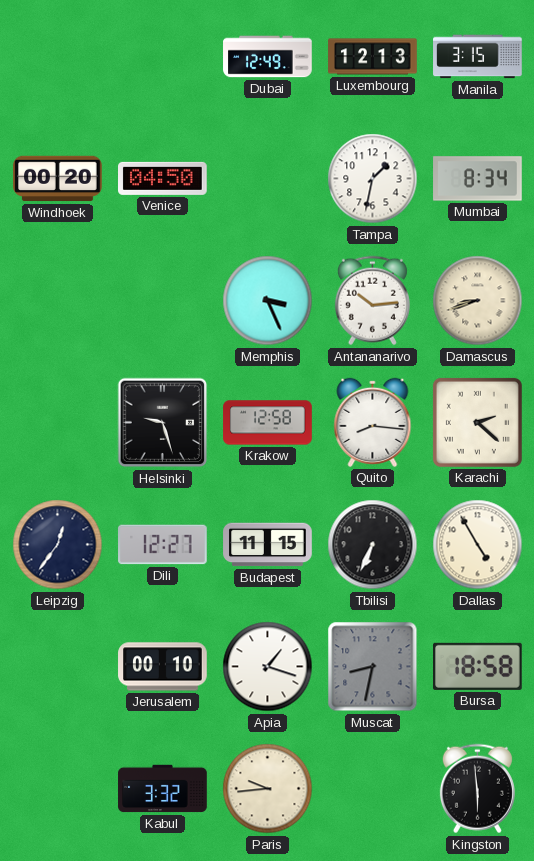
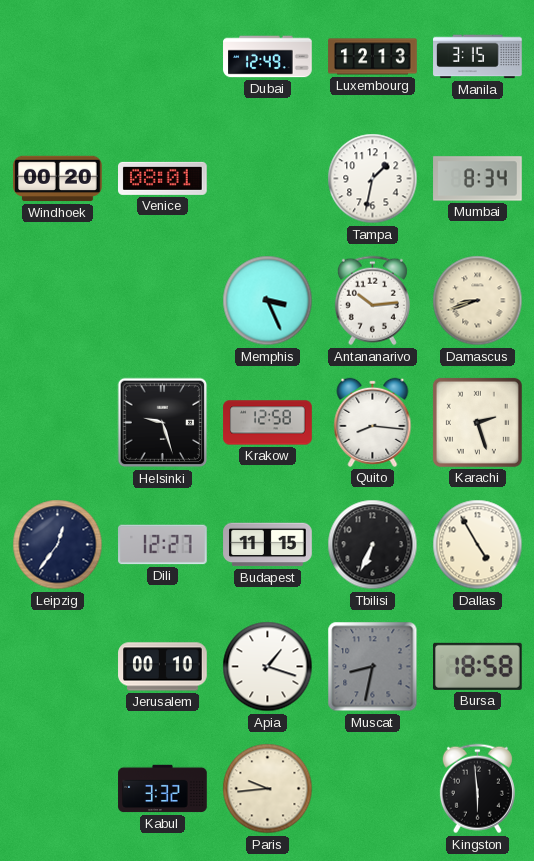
Venice: 04:50 -> 08:01
Karachi: 2:22 -> 2:27
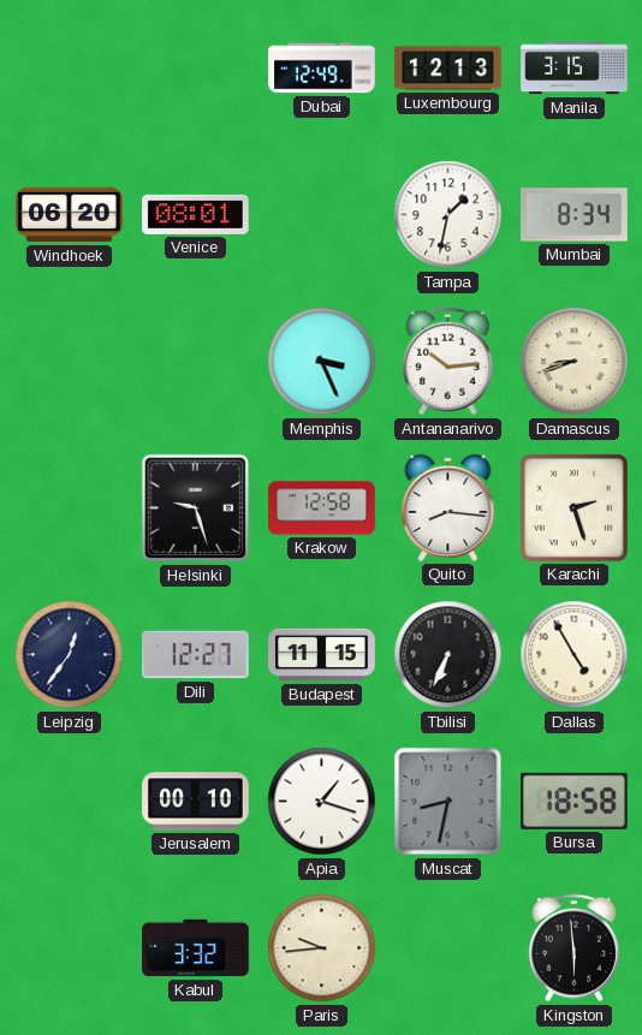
Windhoek: 00:20 -> 06:20
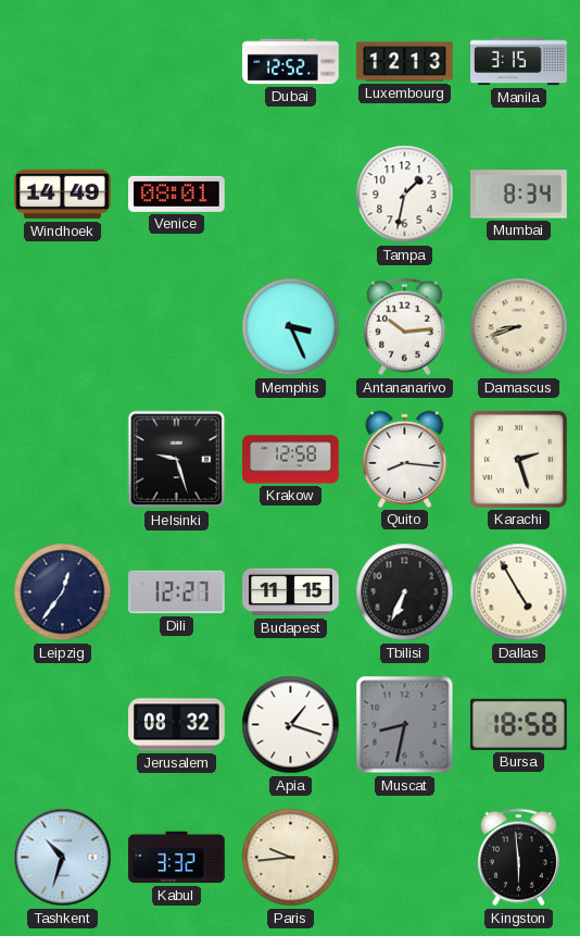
Dubai: 12:49 -> 12:52
Windhoek: 06:20 -> 14:49
Jerusalem: 00:10 -> 08:32
Tashkent: none -> 10:33
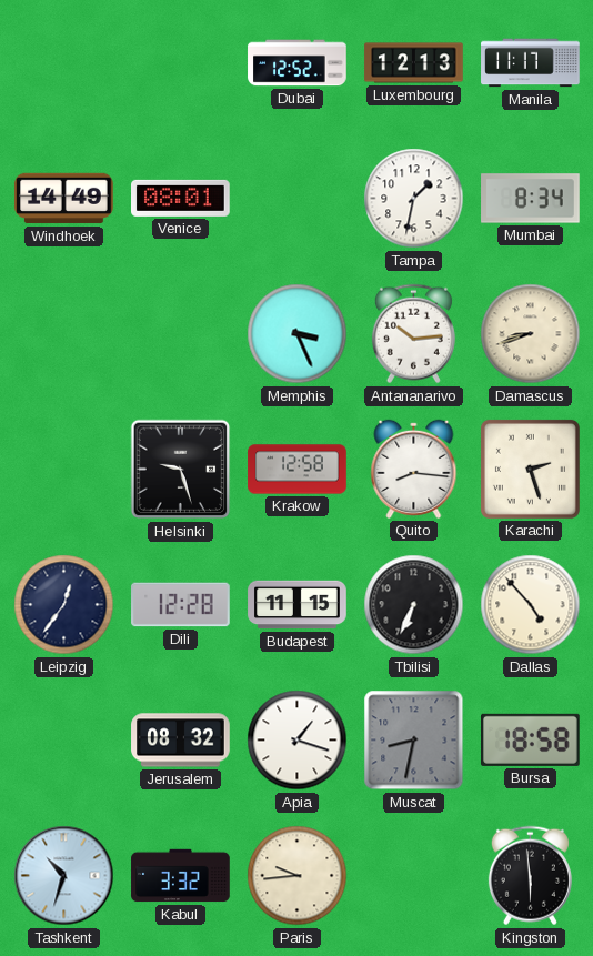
Manila: 3:15 -> 11:17
Dili: 12:27 -> 12:28
Dallas: 4:55 -> 4:53
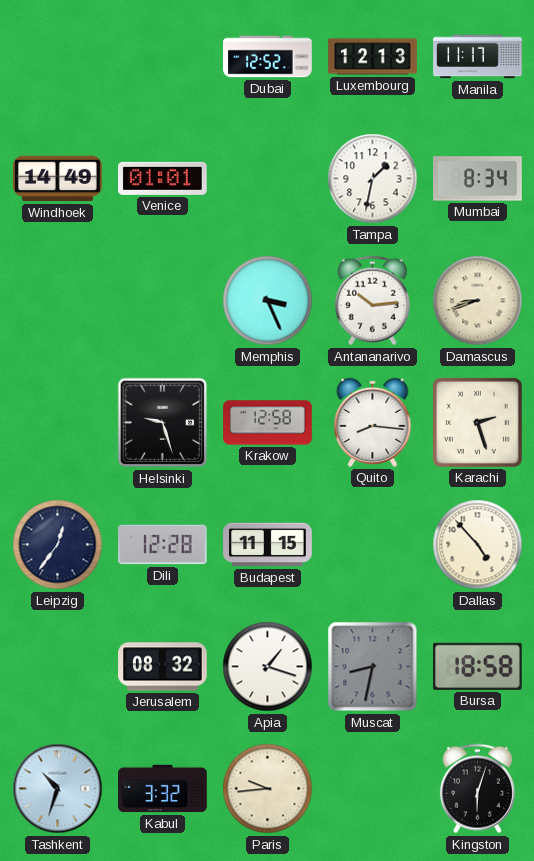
Venice: 08:01 -> 01:01
Tbilisi: 6:34 -> none
Kingston: 5:59 -> 6:03
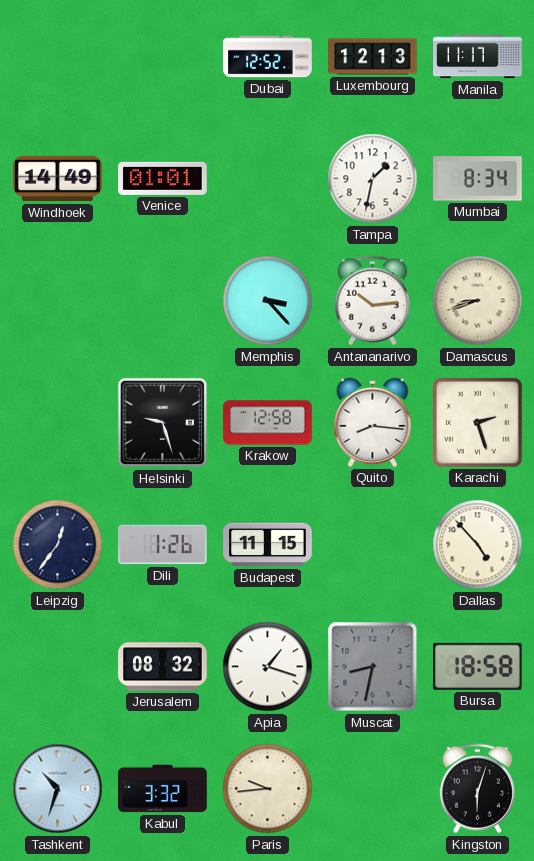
Memphis: 3:26 -> 3:23
Dili: 12:28 -> 1:26
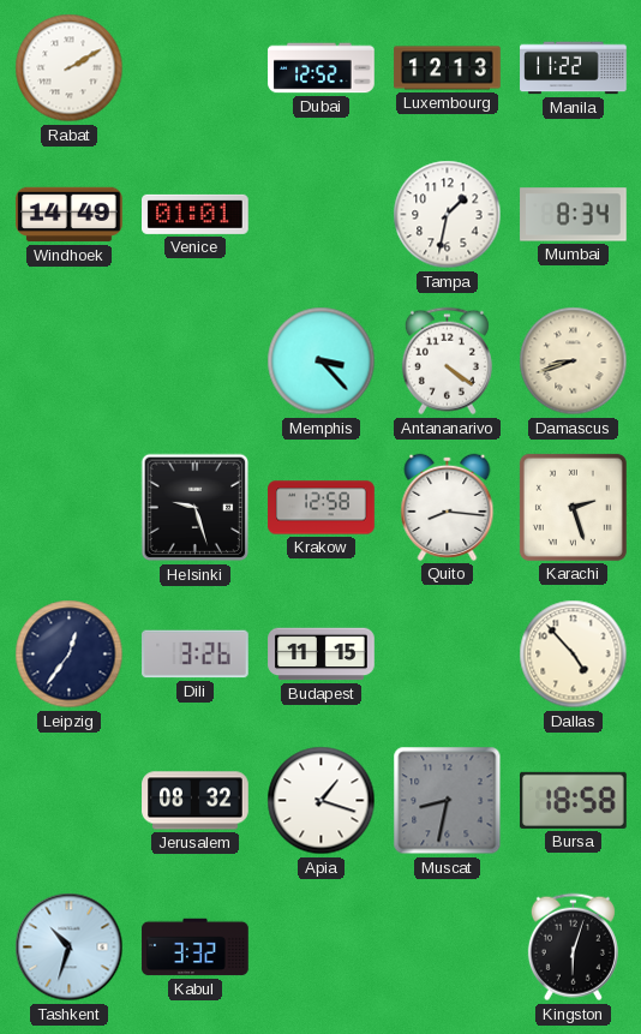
Rabat: none -> 2:10
Manila: 11:17 -> 11:22
Antananarivo: 10:14 -> 4:21
Dili: 1:26 -> 3:26
Paris: 9:44 -> none
